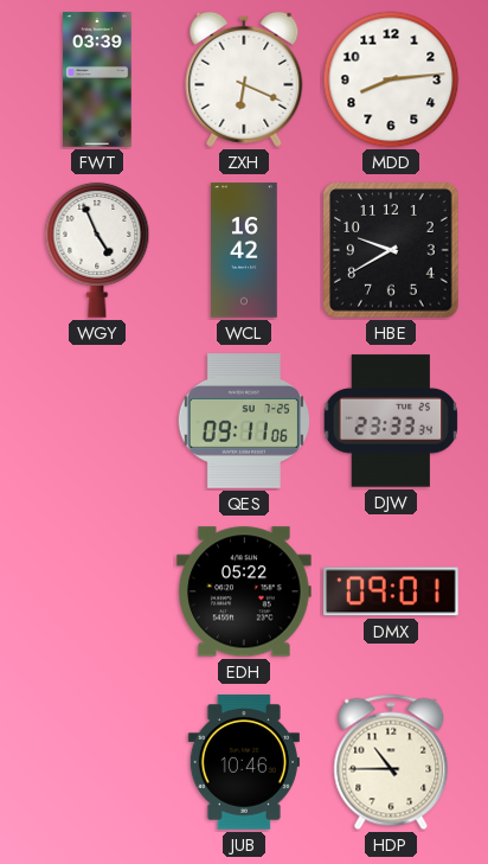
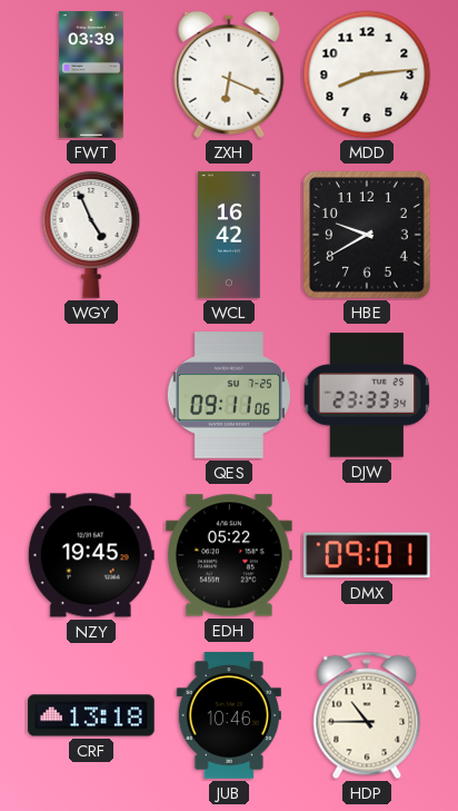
NZY: none -> 19:45
CRF: none -> 13:18
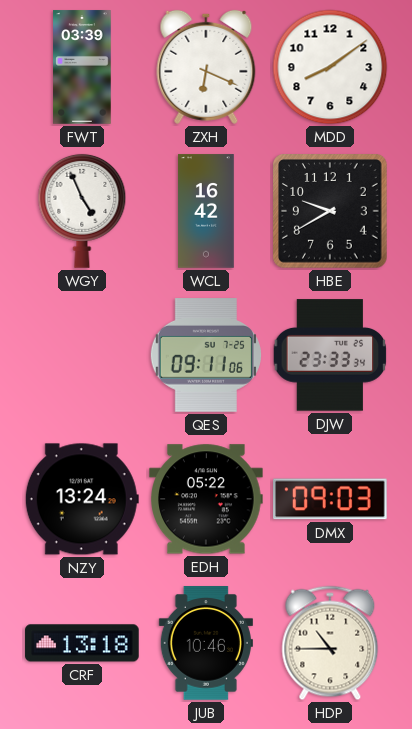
MDD: 8:14 -> 8:09
NZY: 19:45 -> 13:24
DMX: 09:01 -> 09:03
